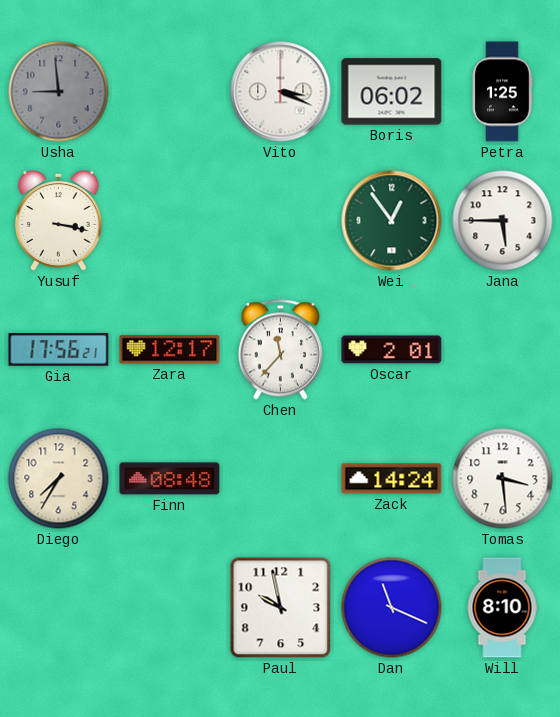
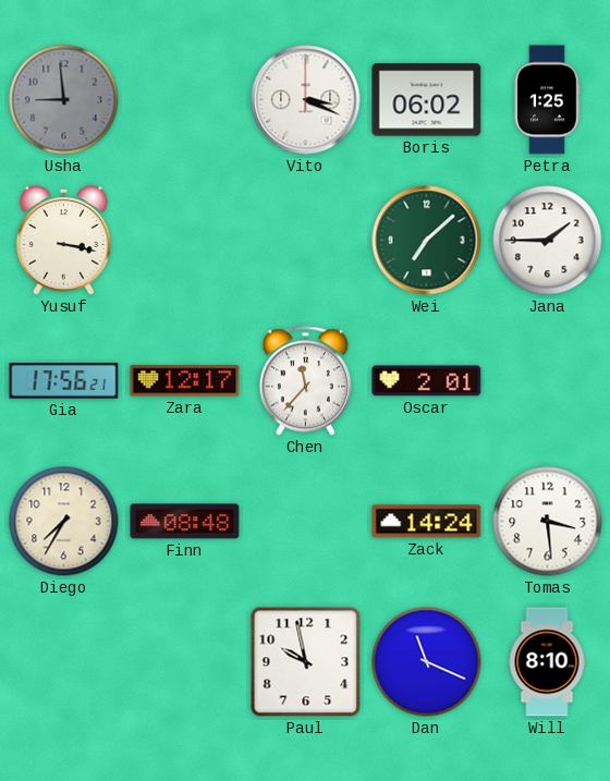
Wei: 12:54 -> 7:08
Jana: 5:45 -> 1:45
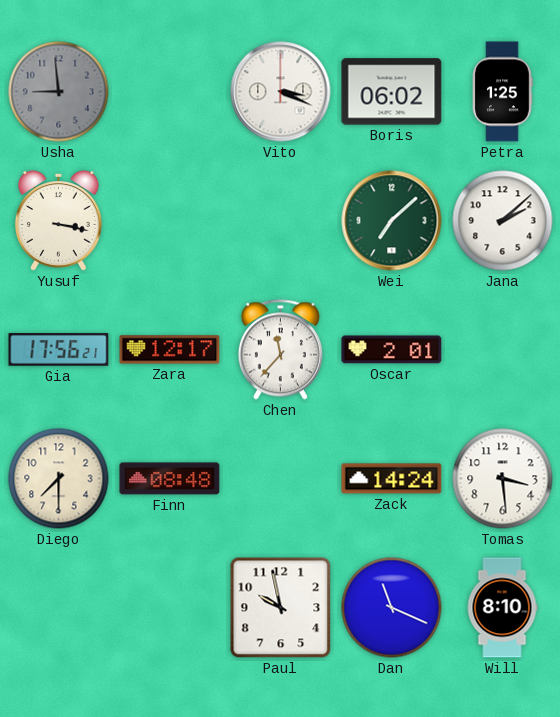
Jana: 1:45 -> 2:08
Diego: 7:35 -> 7:30
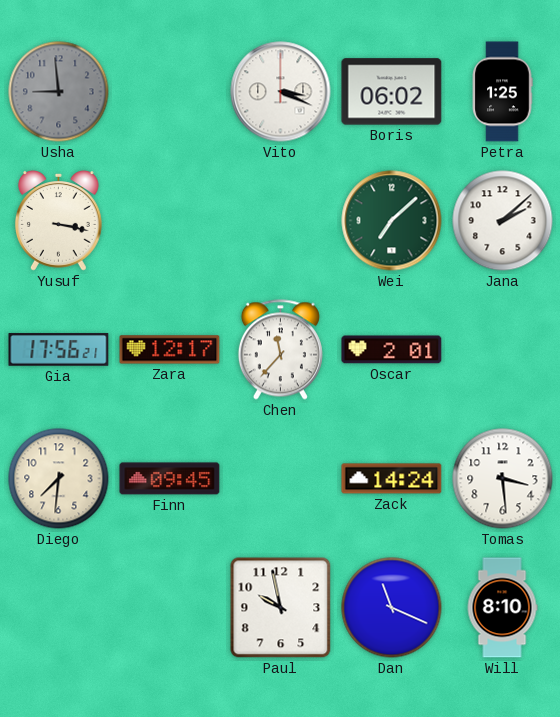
Diego: 7:30 -> 7:31
Finn: 08:48 -> 09:45
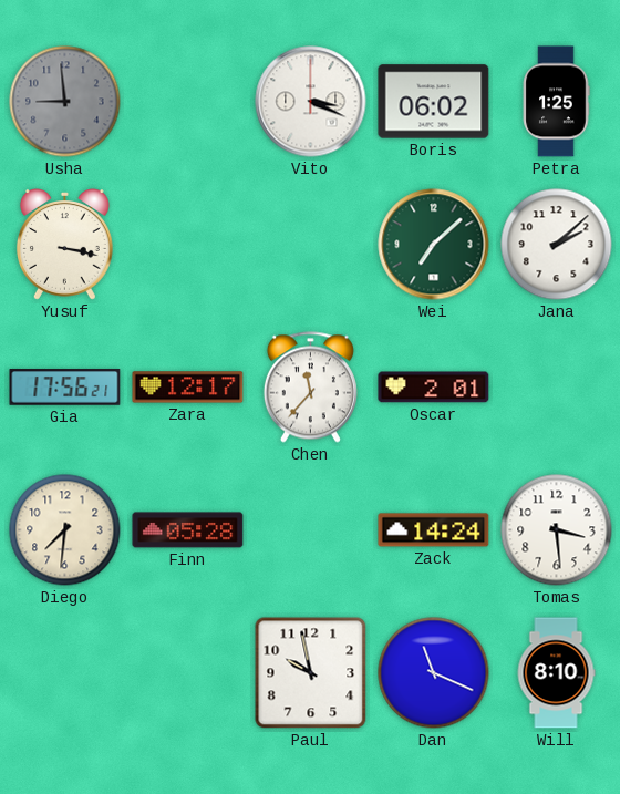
Finn: 09:45 -> 05:28
